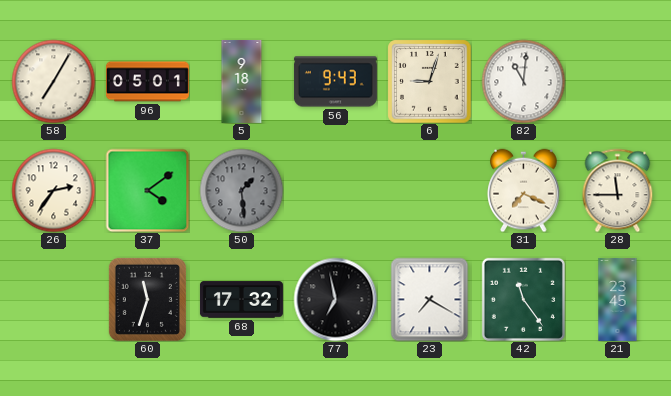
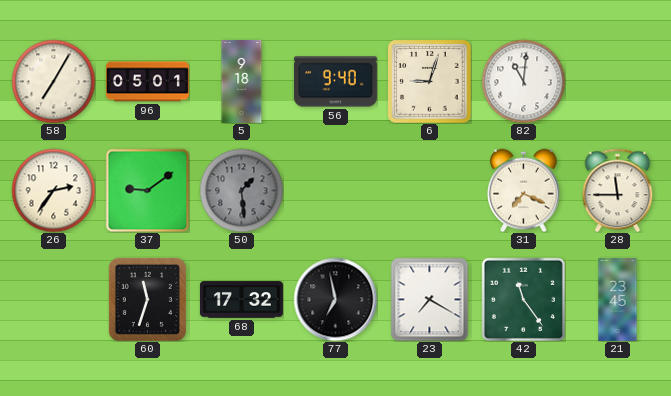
56: 9:43 -> 9:40
37: 4:09 -> 9:09
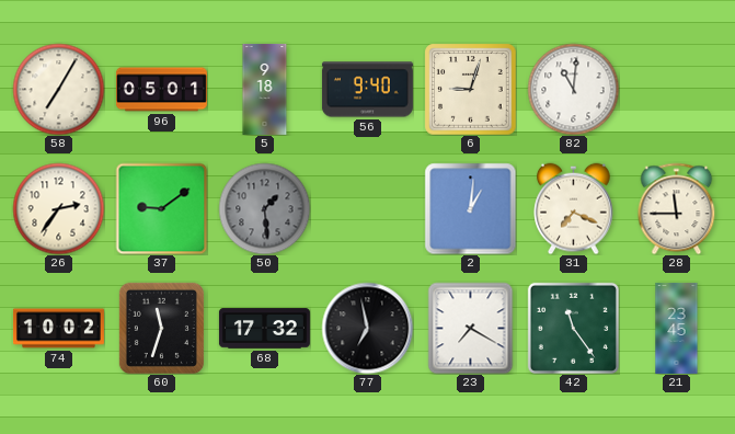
2: none -> 1:01
74: none -> 10:02
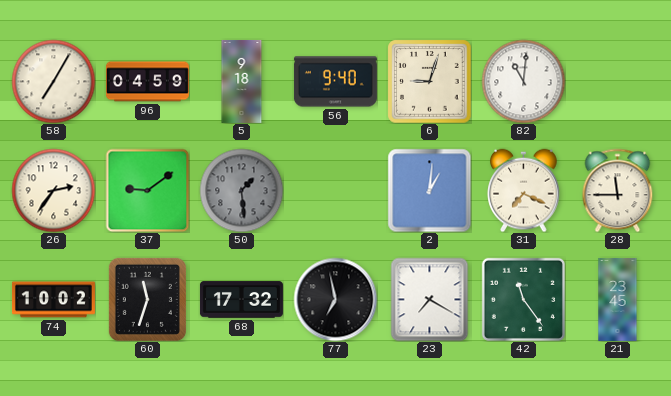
96: 05:01 -> 04:59
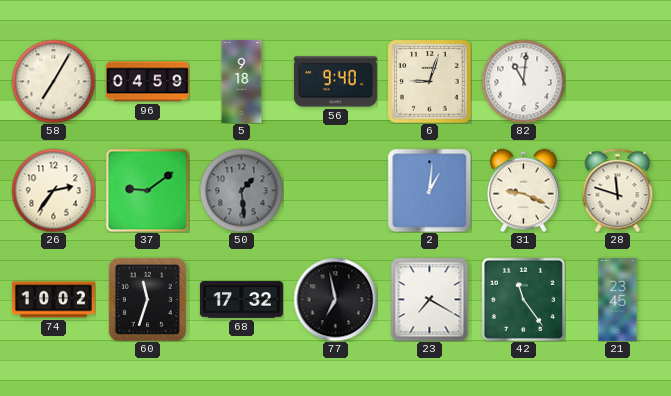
31: 7:19 -> 9:19
28: 11:45 -> 11:48
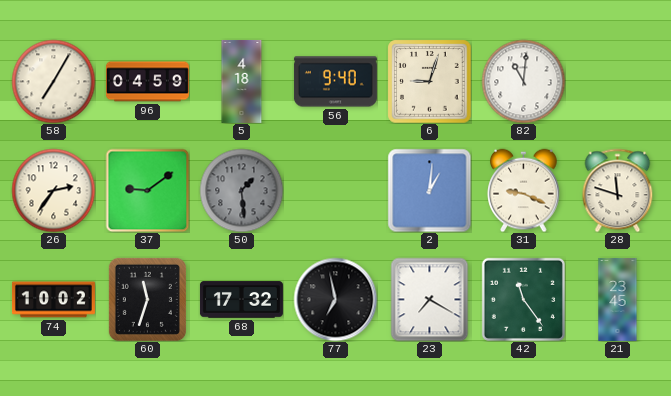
5: 9:18 -> 4:18
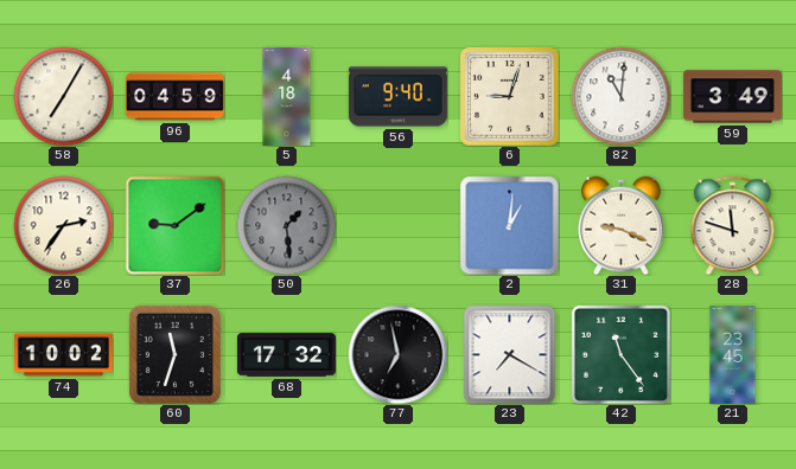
59: none -> 3:49
